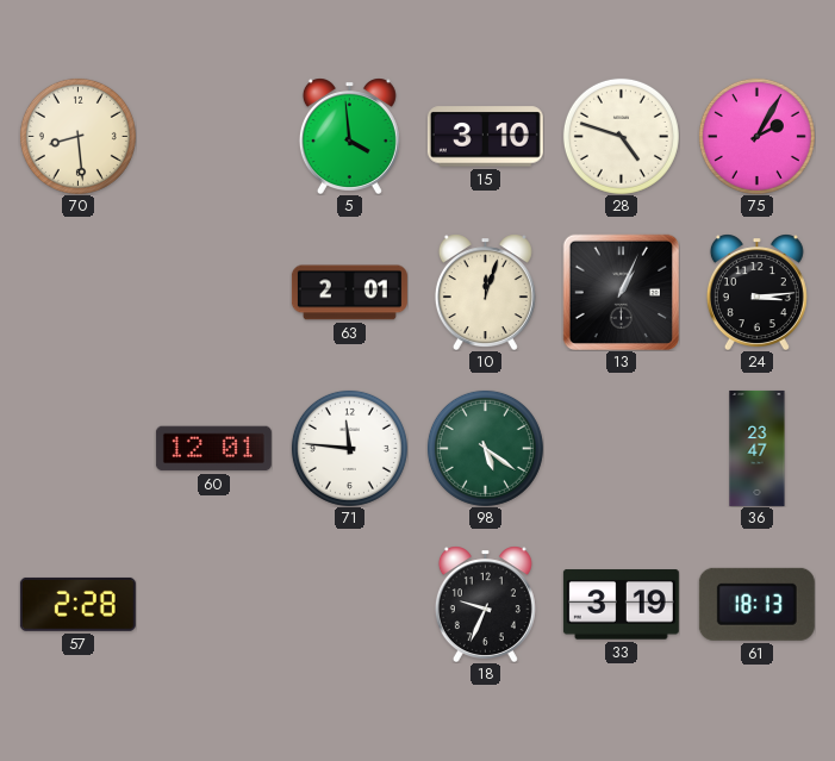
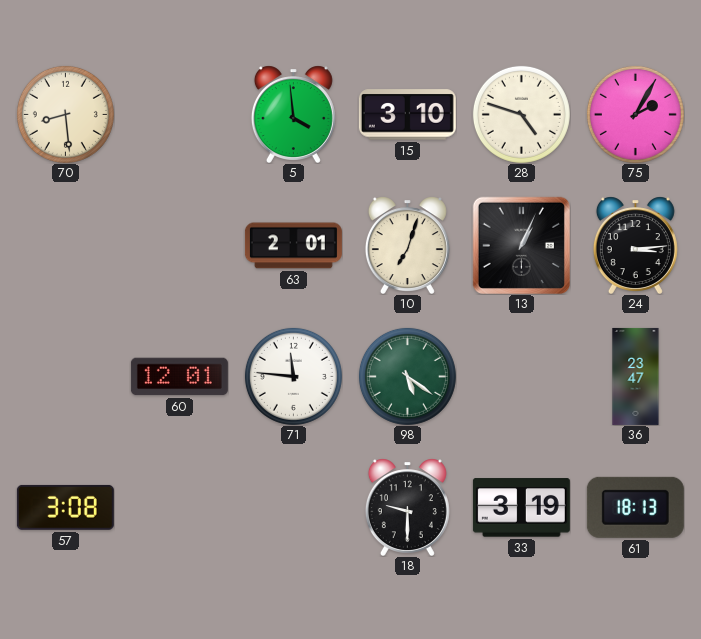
10: 12:03 -> 7:03
57: 2:28 -> 3:08
18: 9:34 -> 9:30
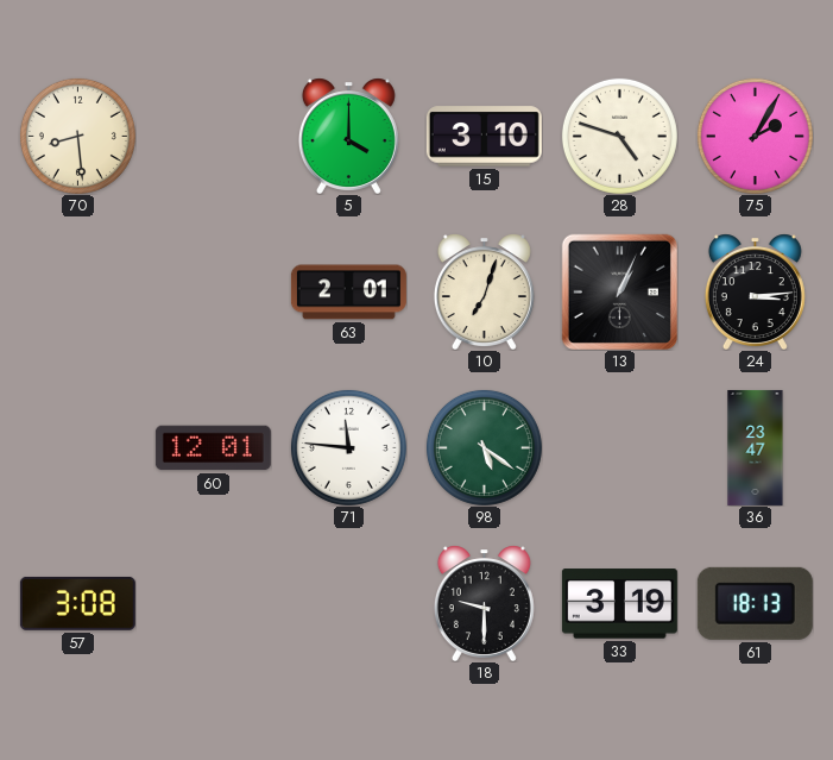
5: 3:59 -> 4:00
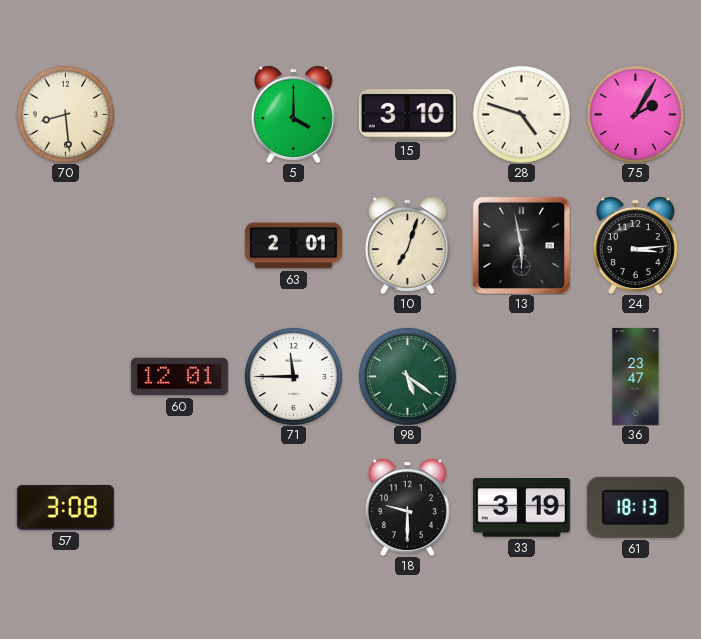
13: 1:04 -> 5:58
71: 11:46 -> 11:45
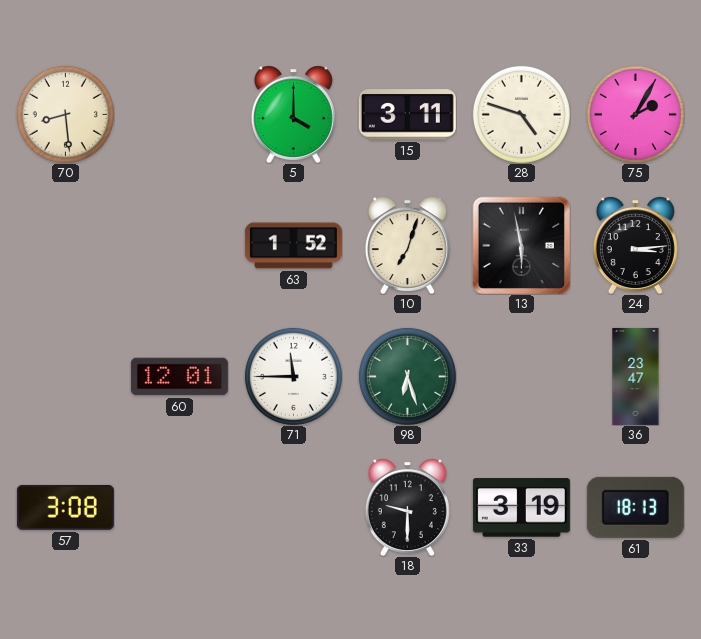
15: 3:10 -> 3:11
63: 2:01 -> 1:52
98: 5:21 -> 6:27
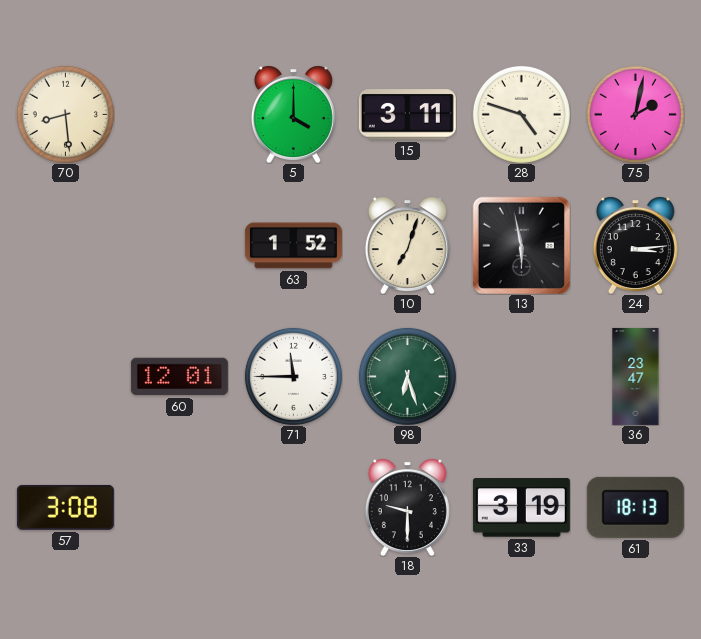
75: 2:05 -> 2:02
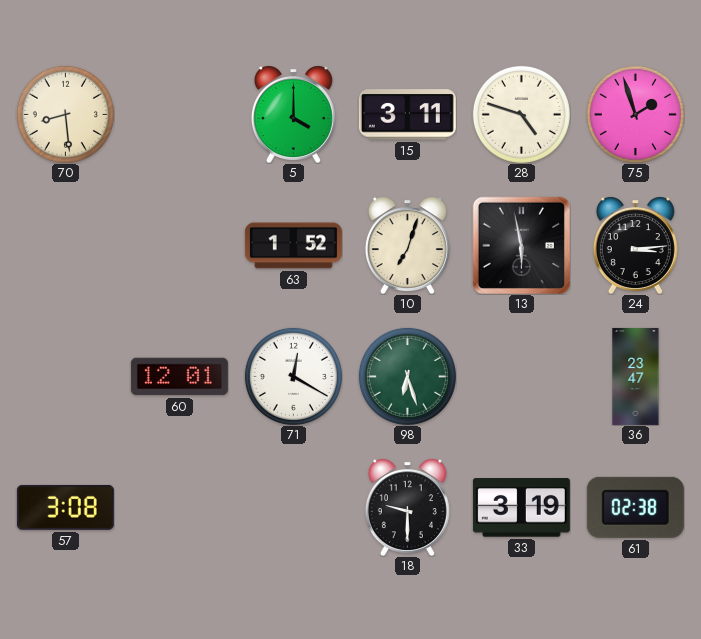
75: 2:02 -> 1:57
71: 11:45 -> 12:20
61: 18:13 -> 02:38
